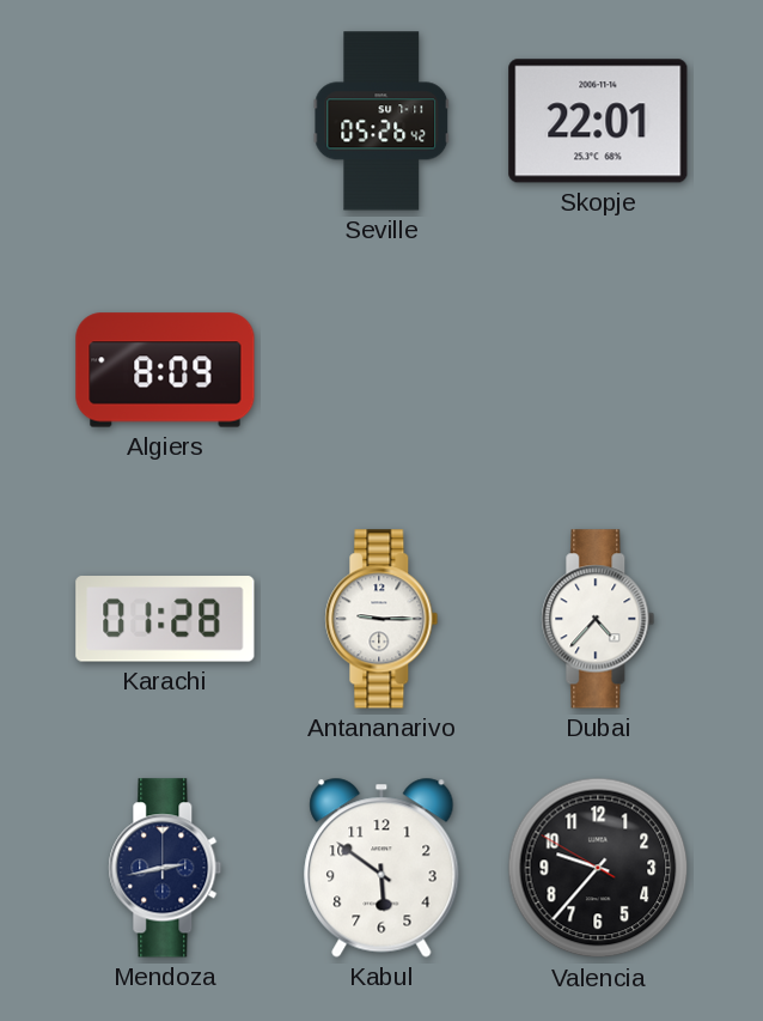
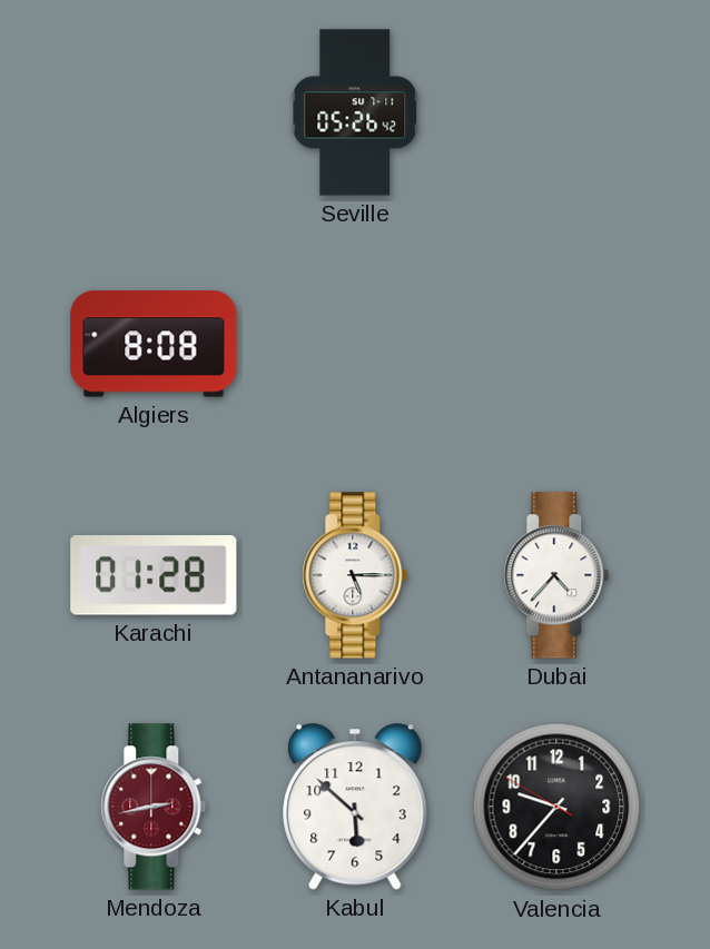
Skopje: 22:01 -> none
Algiers: 8:09 -> 8:08
Antananarivo: 9:15 -> 5:15
Mendoza dial: navy -> burgundy
Kabul: 5:51 -> 5:52
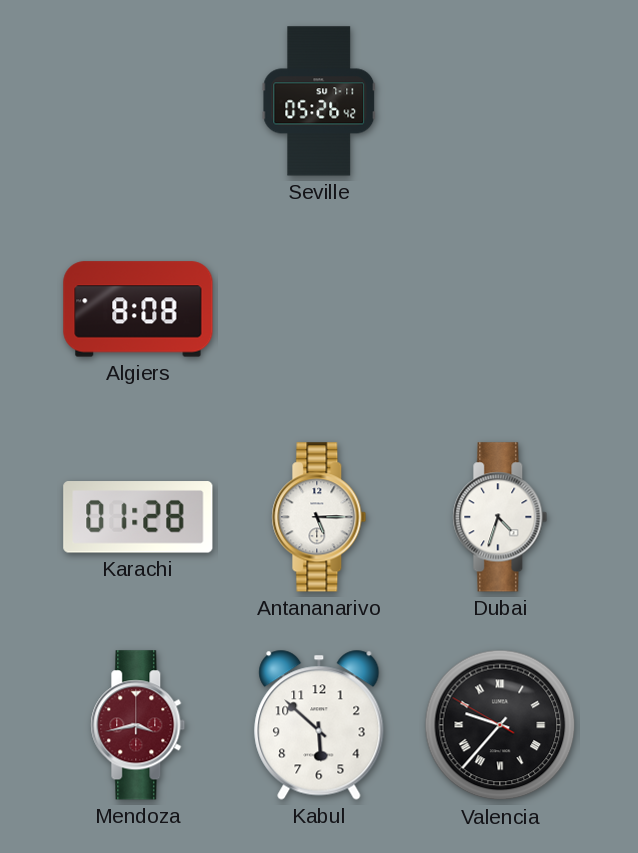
Dubai: 4:37 -> 4:33
Mendoza: 2:43 -> 3:43
Valencia numerals: Arabic -> Roman
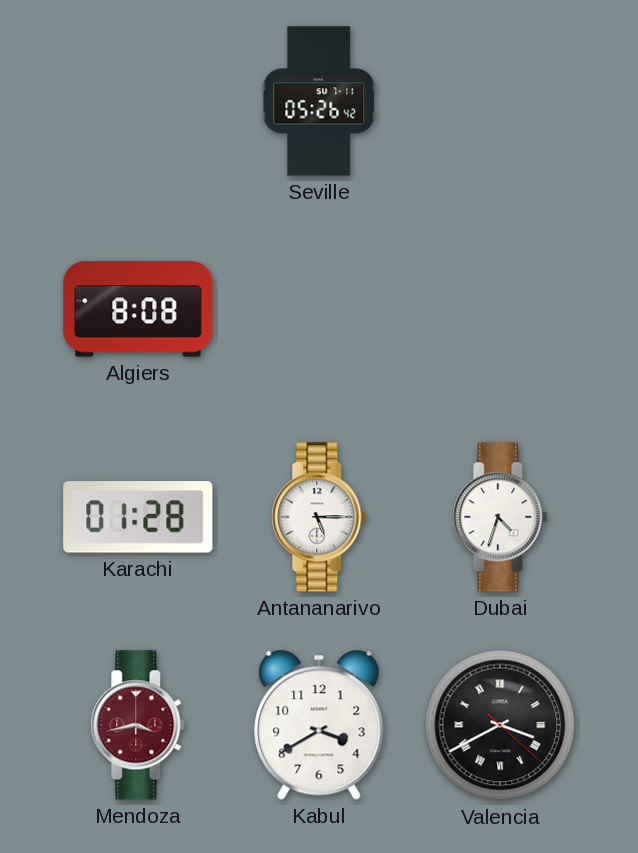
Kabul: 5:52 -> 3:40
Valencia: 9:36 -> 3:40
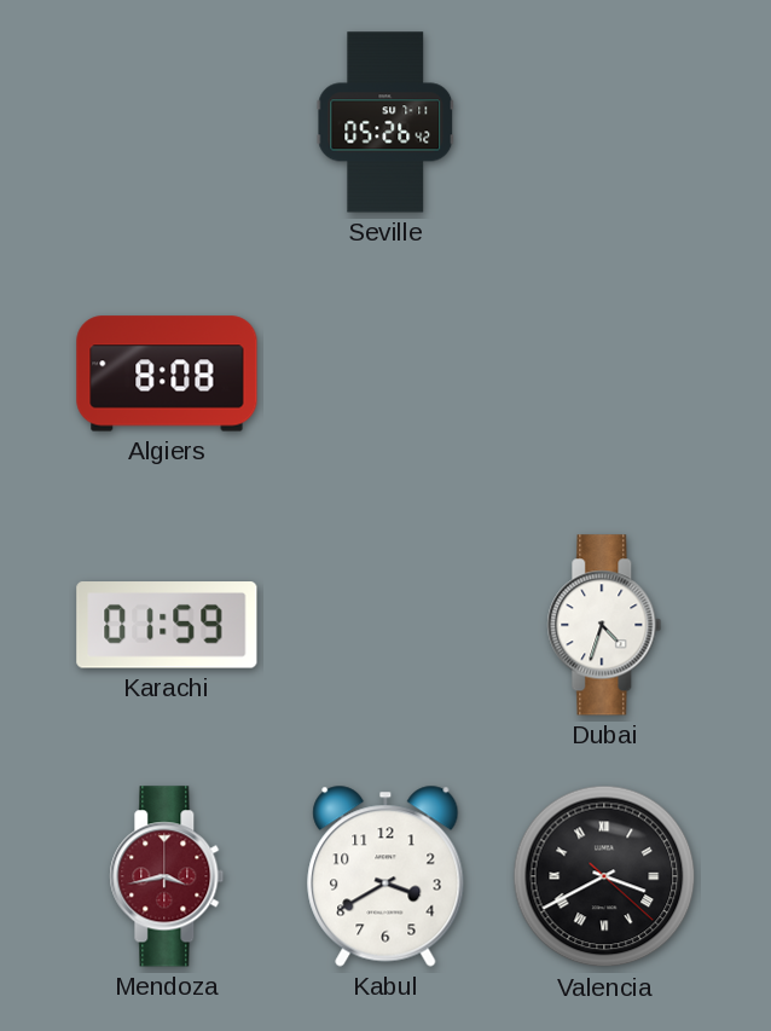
Karachi: 01:28 -> 01:59
Antananarivo: 5:15 -> none
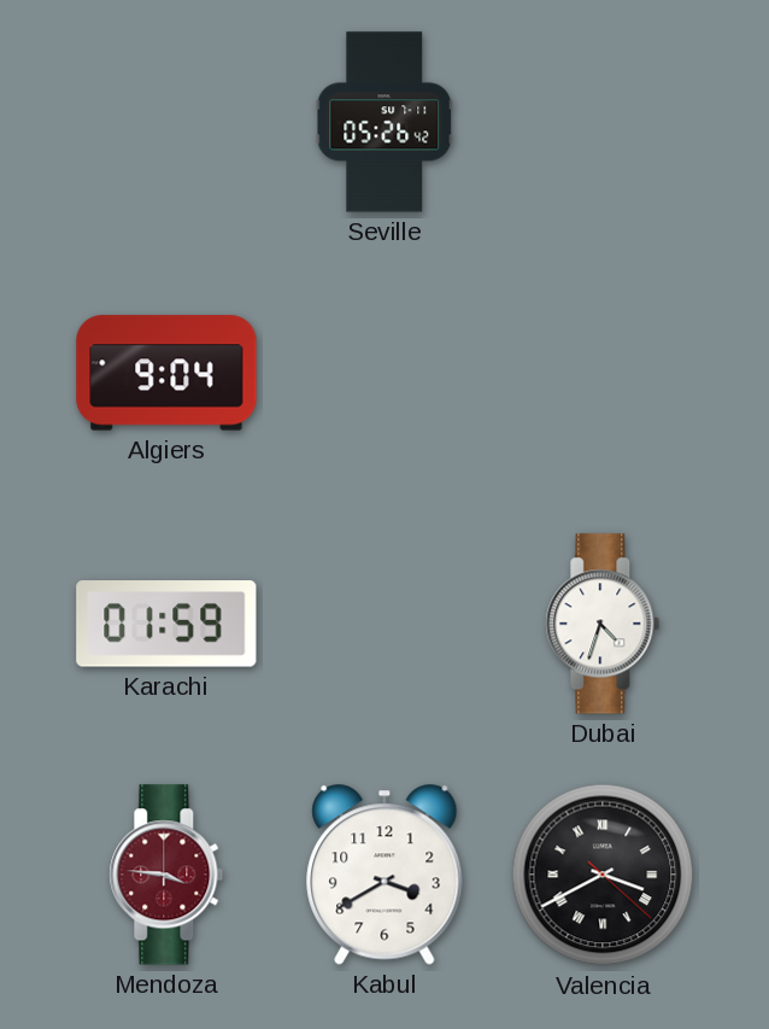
Algiers: 8:08 -> 9:04
Mendoza: 3:43 -> 3:46
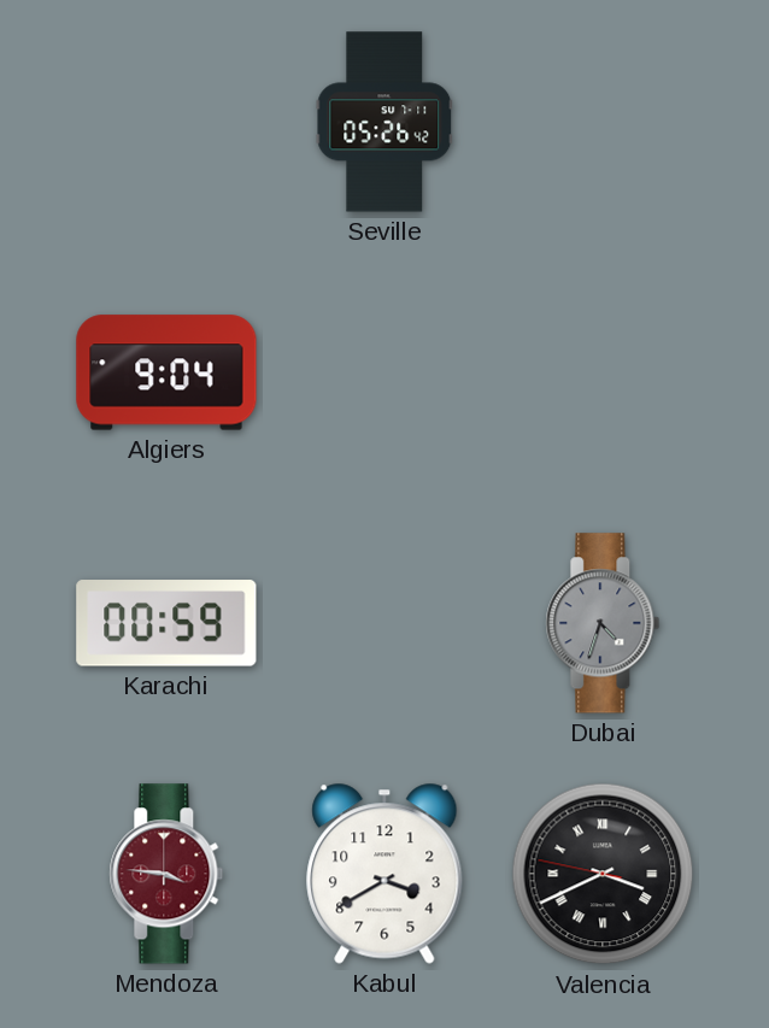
Karachi: 01:59 -> 00:59
Dubai dial: white -> grey
Valencia: 3:40:22 -> 3:40:47
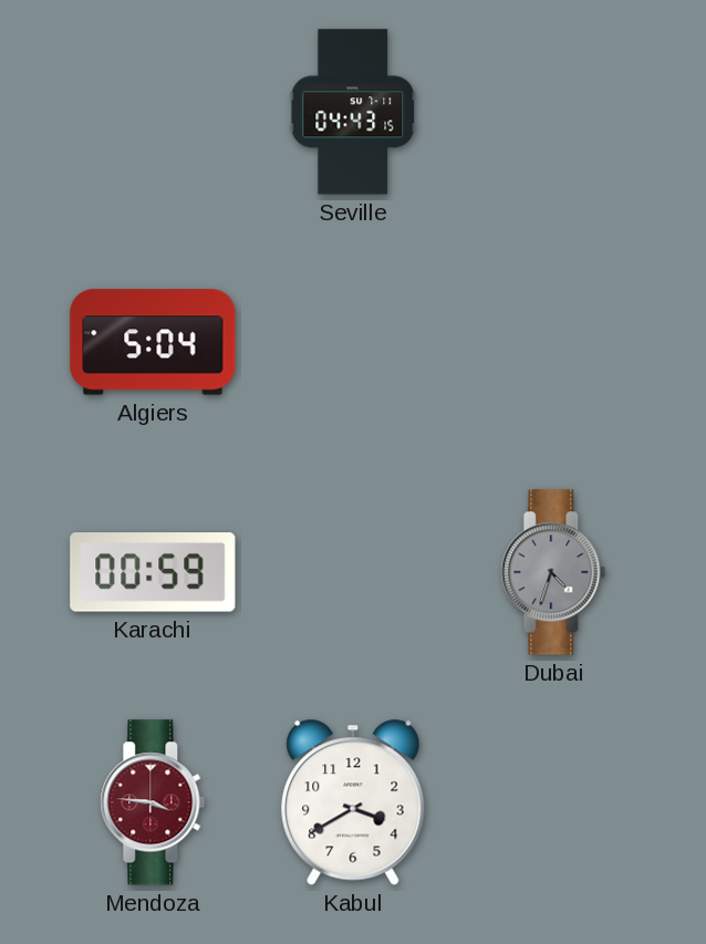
Seville: 05:26 -> 04:43
Algiers: 9:04 -> 5:04
Valencia: 3:40 -> none
